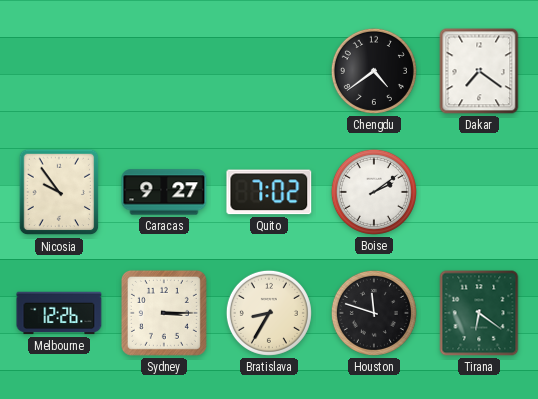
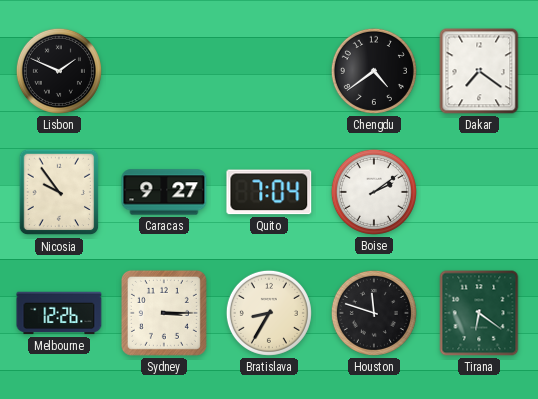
Lisbon: none -> 1:49
Quito: 7:02 -> 7:04
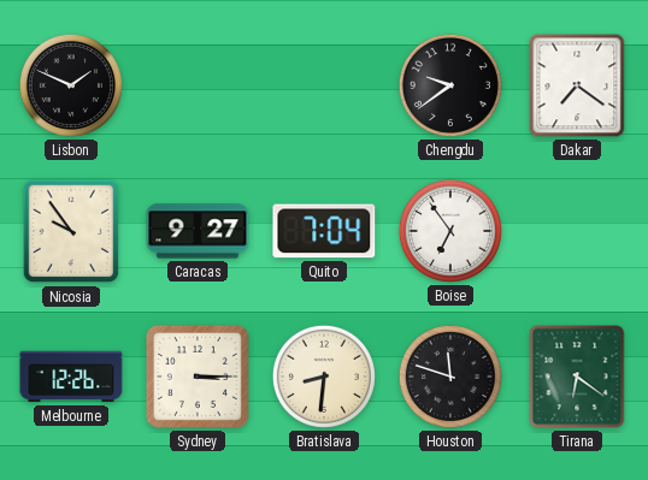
Chengdu: 4:39 -> 9:39
Boise: 2:09 -> 6:54
Bratislava: 8:35 -> 8:31
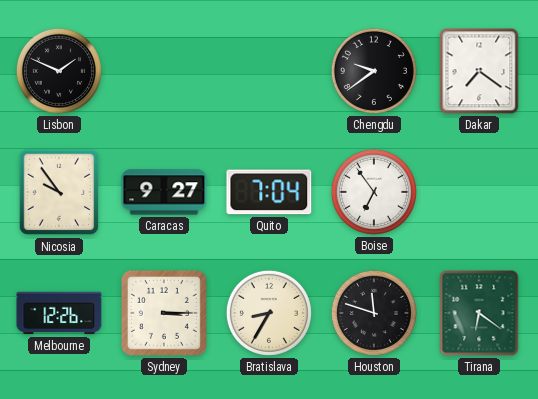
Bratislava: 8:31 -> 8:35
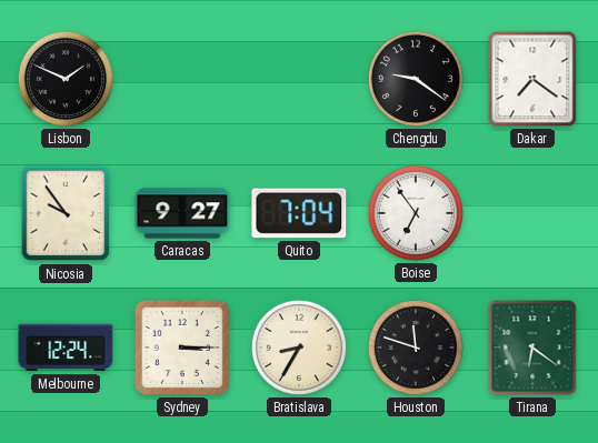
Chengdu: 9:39 -> 9:21
Melbourne: 12:26 -> 12:24
